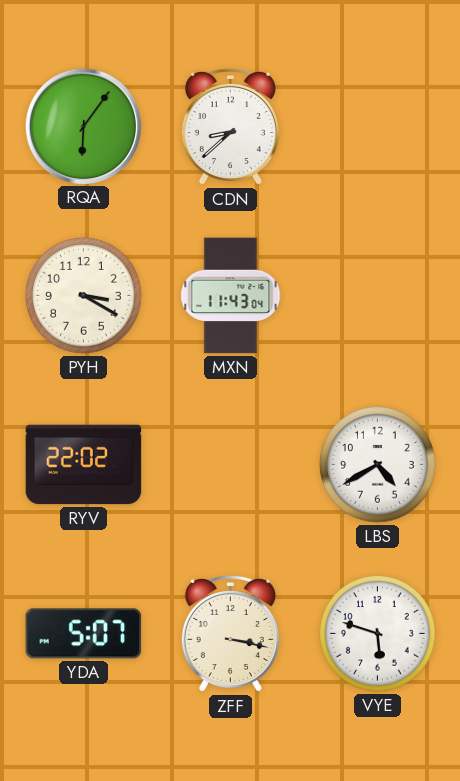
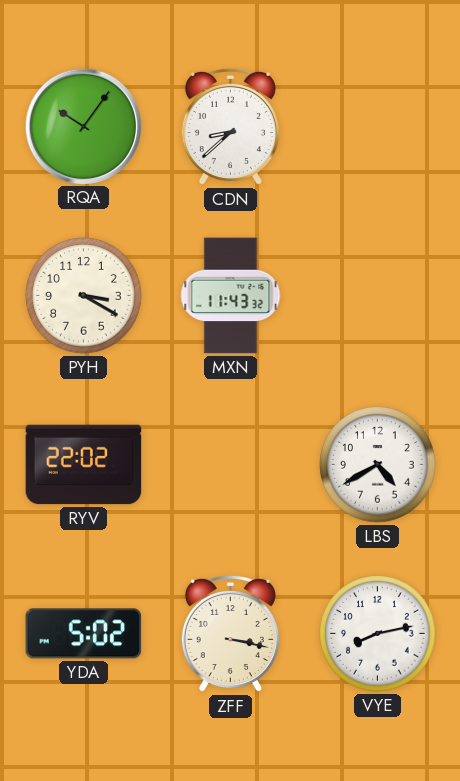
RQA: 6:06 -> 10:06
MXN: 11:43:04 -> 11:43:32
YDA: 5:07 -> 5:02
VYE: 5:48 -> 8:13
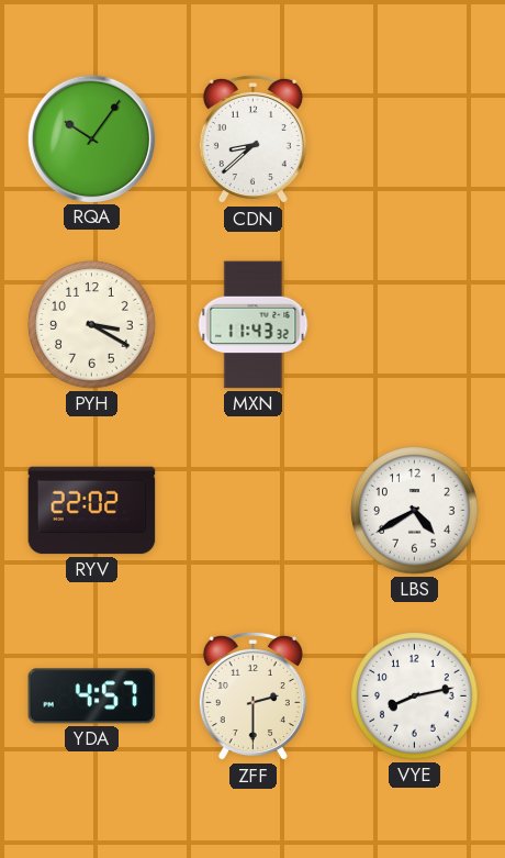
YDA: 5:02 -> 4:57
ZFF: 3:17 -> 2:30
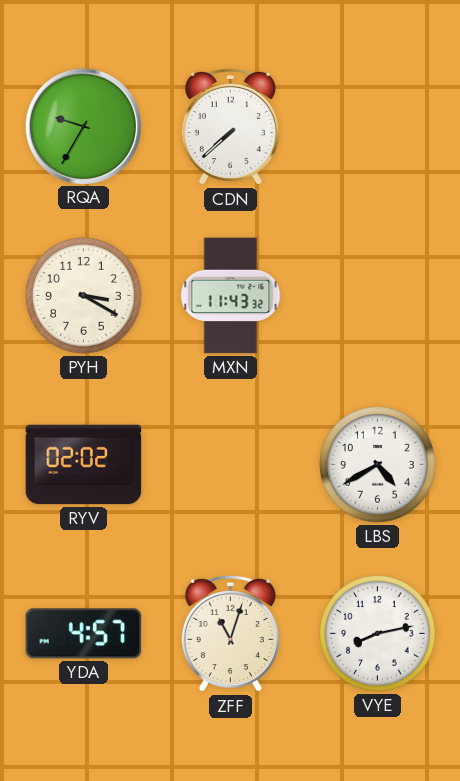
RQA: 10:06 -> 9:35
CDN: 8:38 -> 7:38
RYV: 22:02 -> 02:02
ZFF: 2:30 -> 11:03
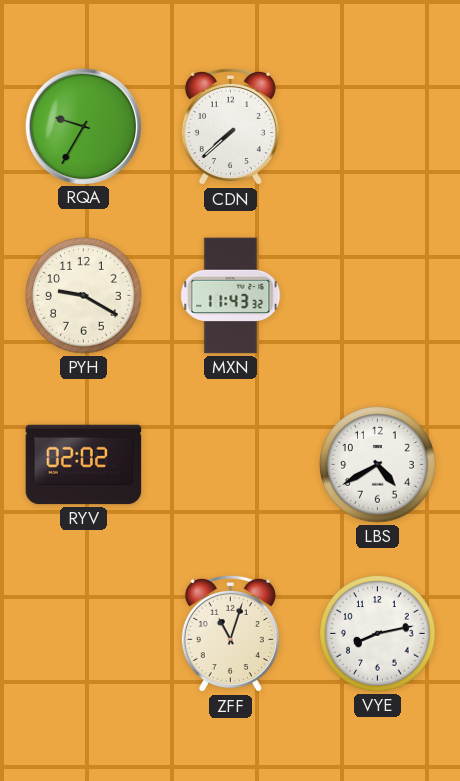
PYH: 3:20 -> 9:20
YDA: 4:57 -> none
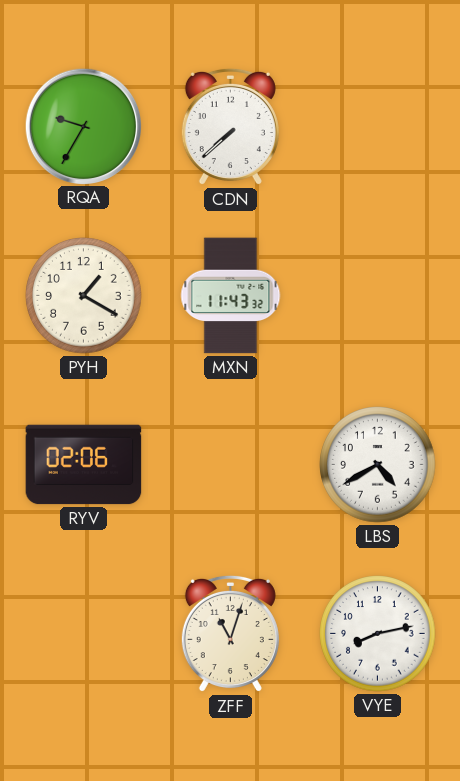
PYH: 9:20 -> 1:20
RYV: 02:02 -> 02:06
